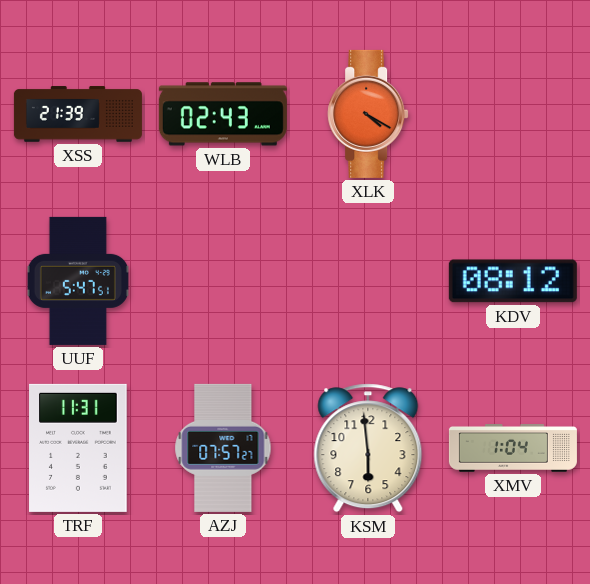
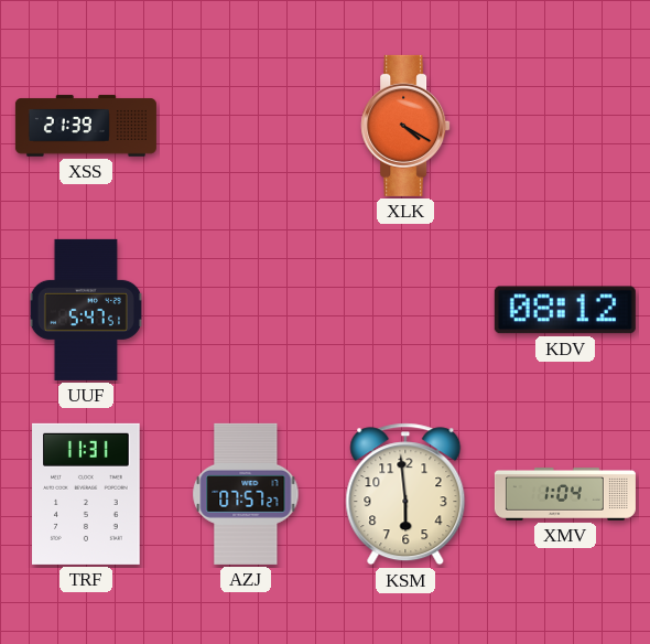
WLB: 02:43 -> none
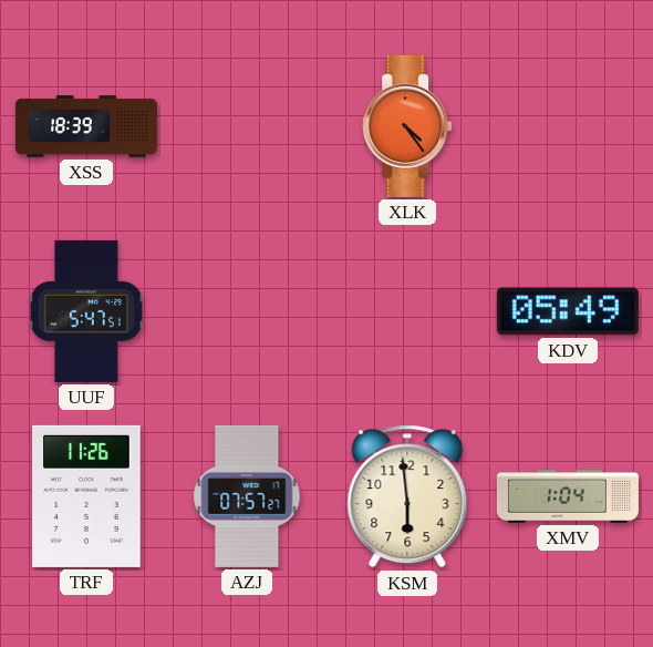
XSS: 21:39 -> 18:39
XLK: 4:20 -> 4:24
KDV: 08:12 -> 05:49
TRF: 11:31 -> 11:26
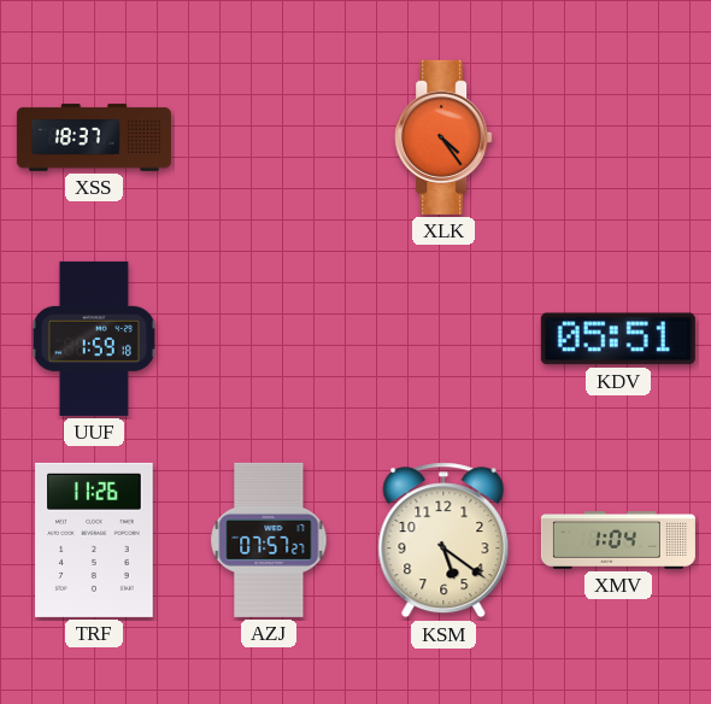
XSS: 18:39 -> 18:37
UUF: 5:47 -> 1:59
KDV: 05:49 -> 05:51
KSM: 5:59 -> 5:21
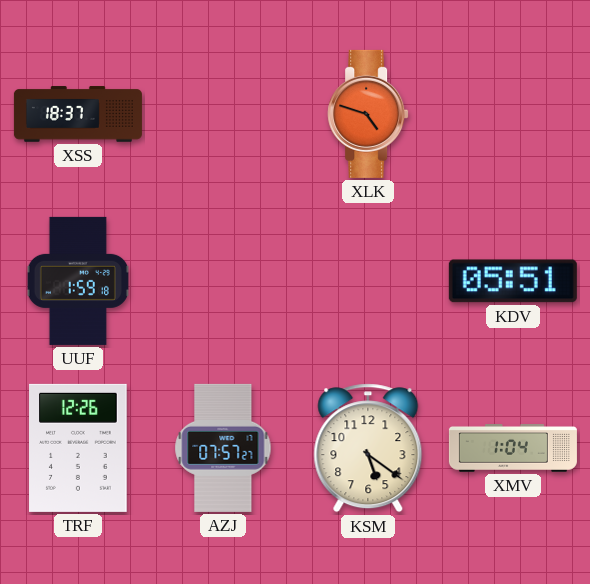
XLK: 4:24 -> 4:48
TRF: 11:26 -> 12:26
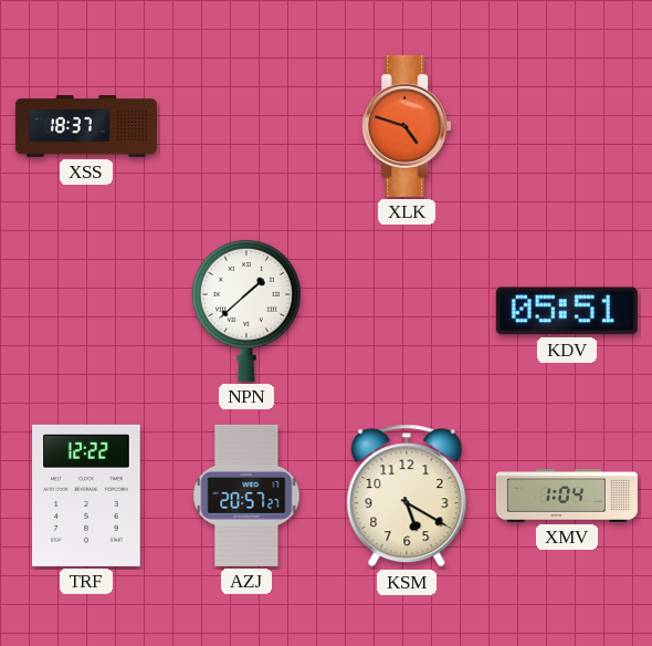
UUF: 1:59 -> none
NPN: none -> 1:38
TRF: 12:26 -> 12:22
AZJ: 07:57 -> 20:57
KSM: 5:21 -> 5:20
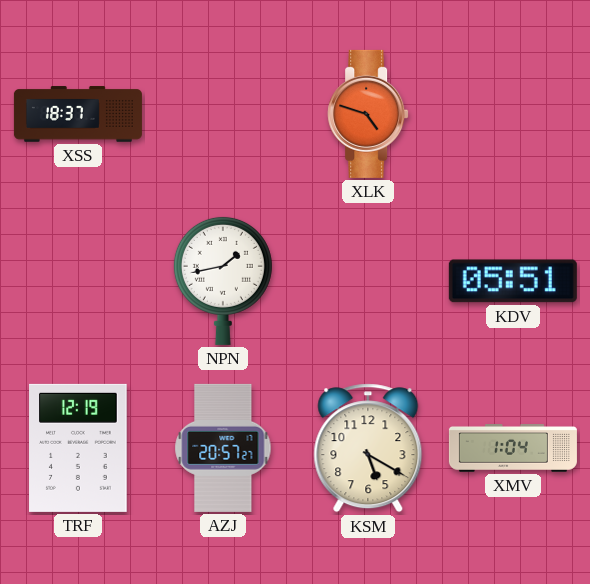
NPN: 1:38 -> 1:43
TRF: 12:22 -> 12:19
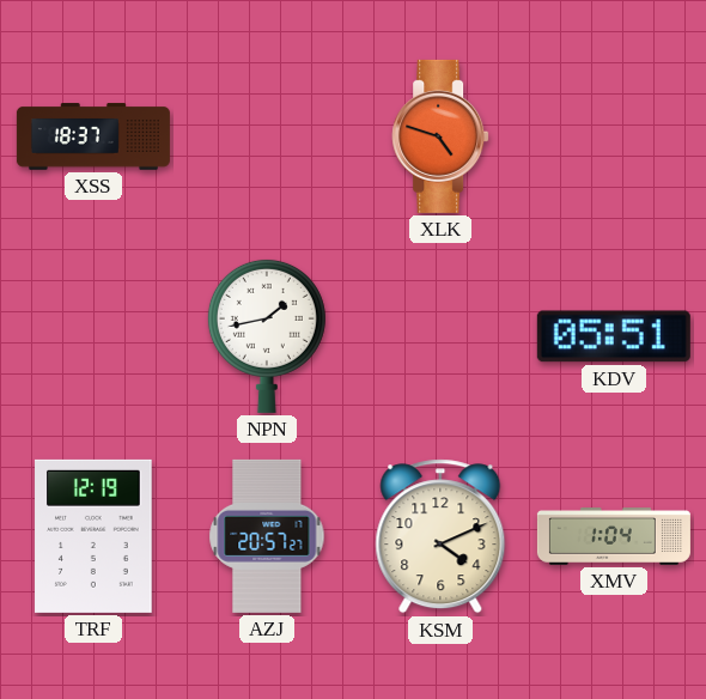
KSM: 5:20 -> 4:11
